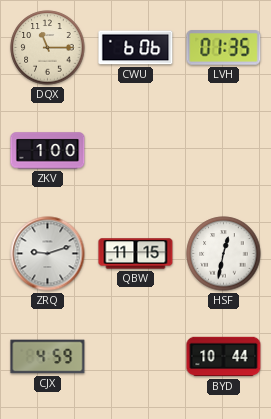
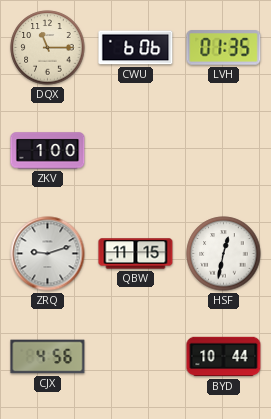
CJX: 4:59 -> 4:56
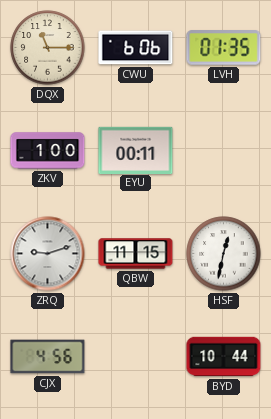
EYU: none -> 00:11
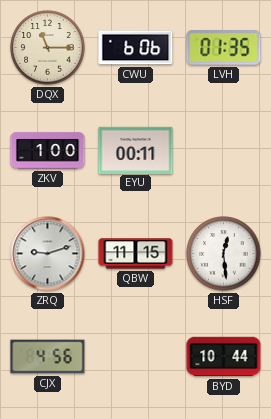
HSF: 12:32 -> 12:29
